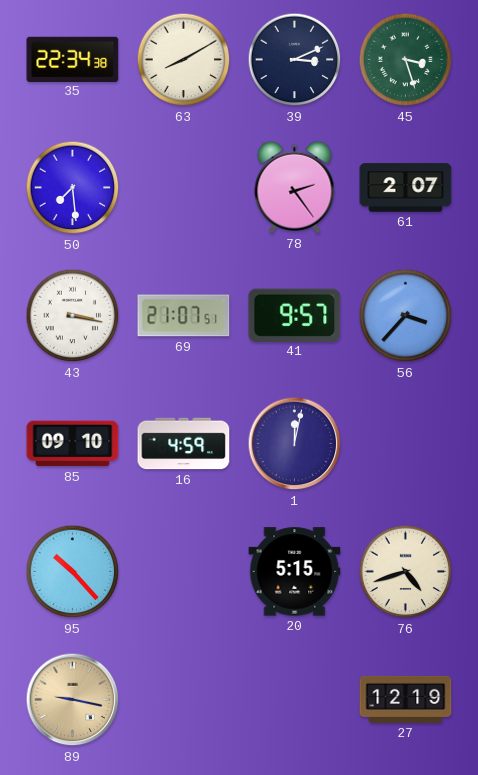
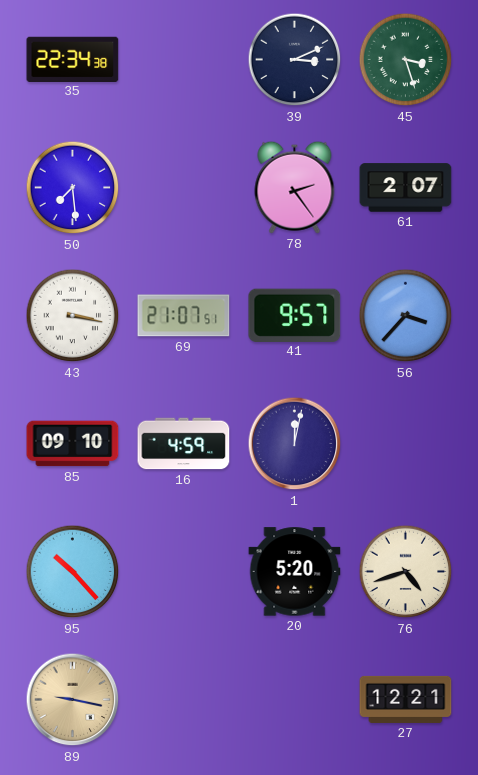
63: 8:10 -> none
20: 5:15 -> 5:20
27: 12:19 -> 12:21
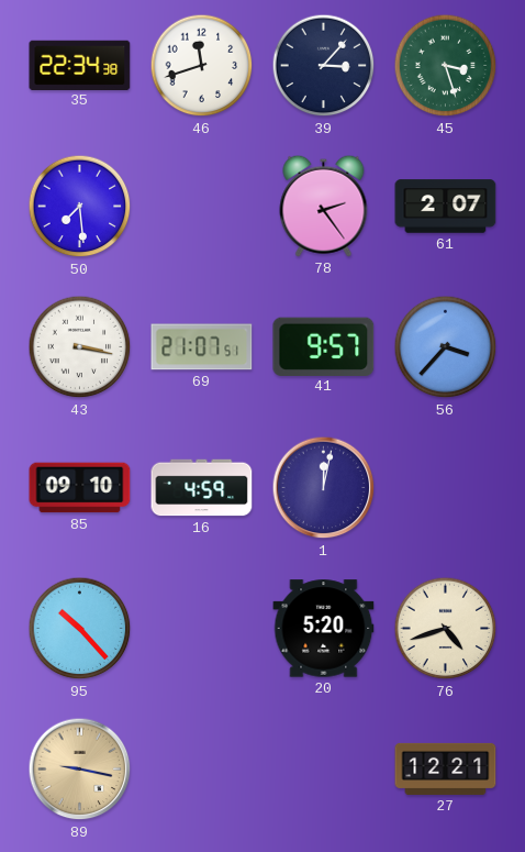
46: none -> 11:42
39: 3:11 -> 3:07
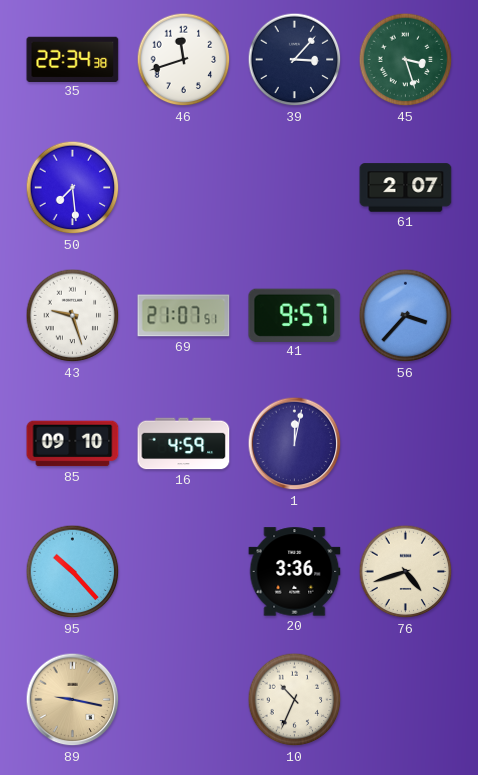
78: 2:24 -> none
43: 3:17 -> 9:27
20: 5:20 -> 3:36
10: none -> 10:34
27: 12:21 -> none
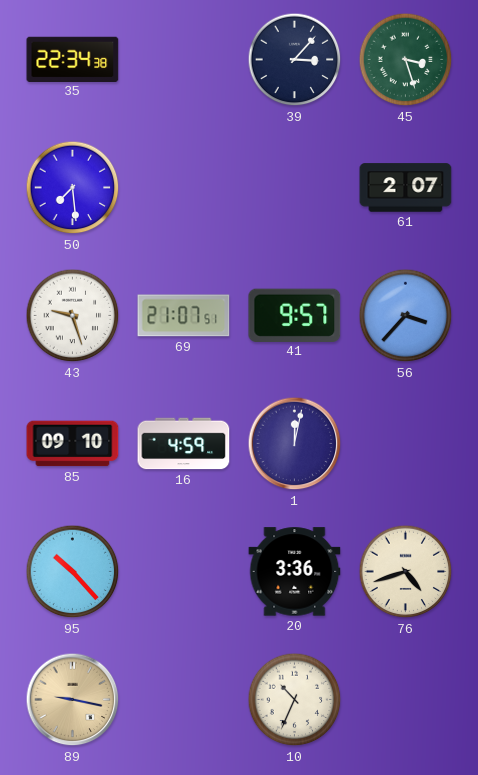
46: 11:42 -> none
